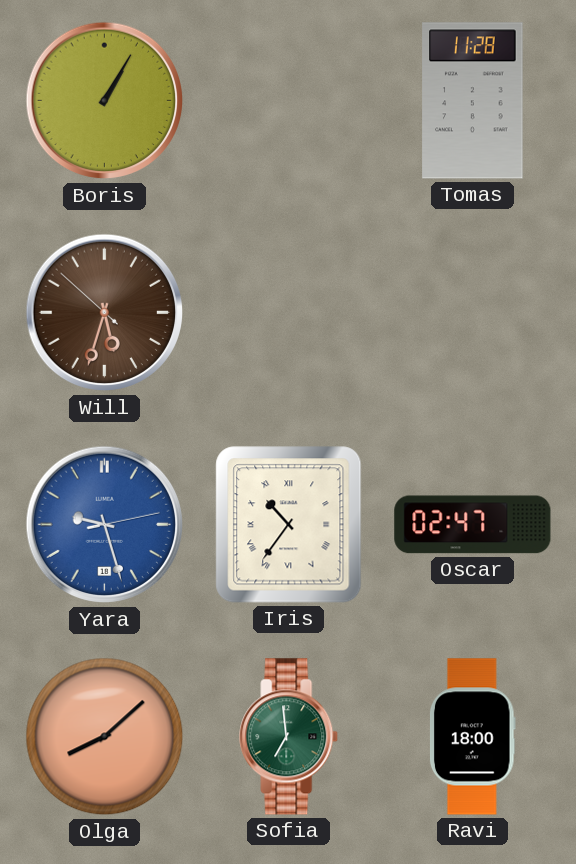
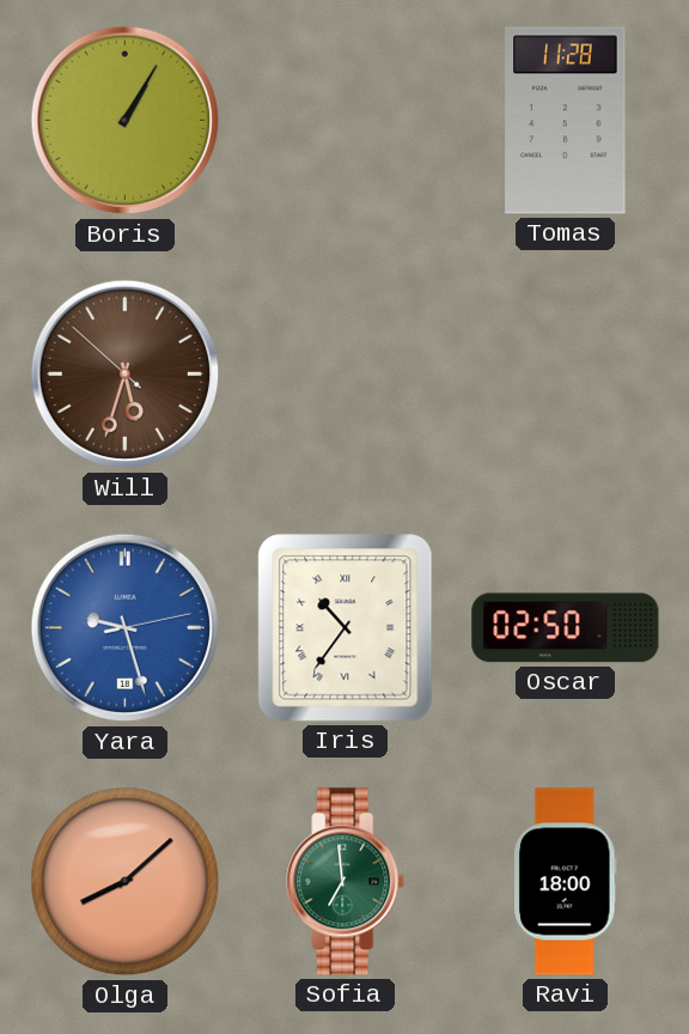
Oscar: 02:47 -> 02:50
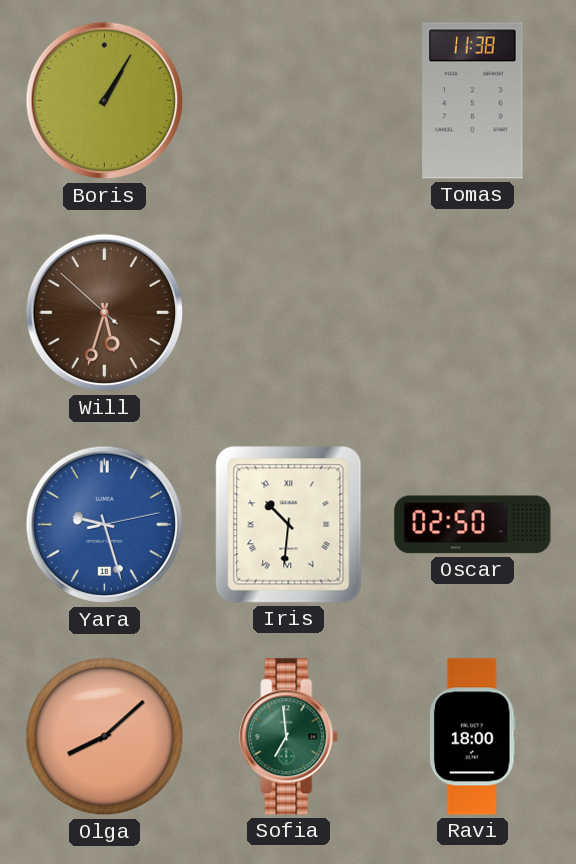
Tomas: 11:28 -> 11:38
Iris: 10:36 -> 10:31
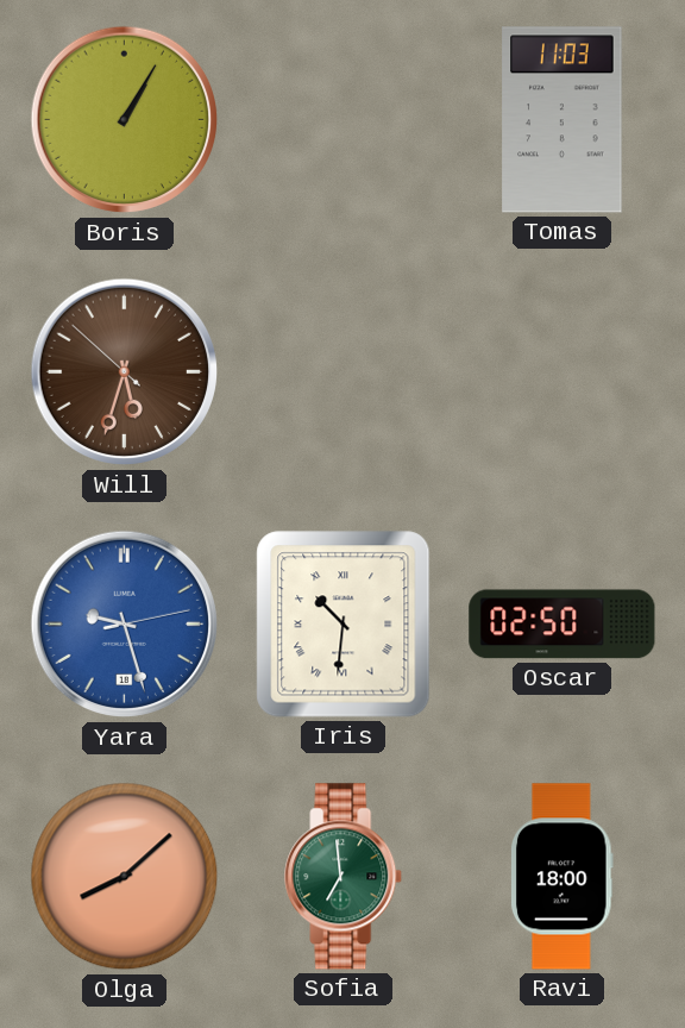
Tomas: 11:38 -> 11:03
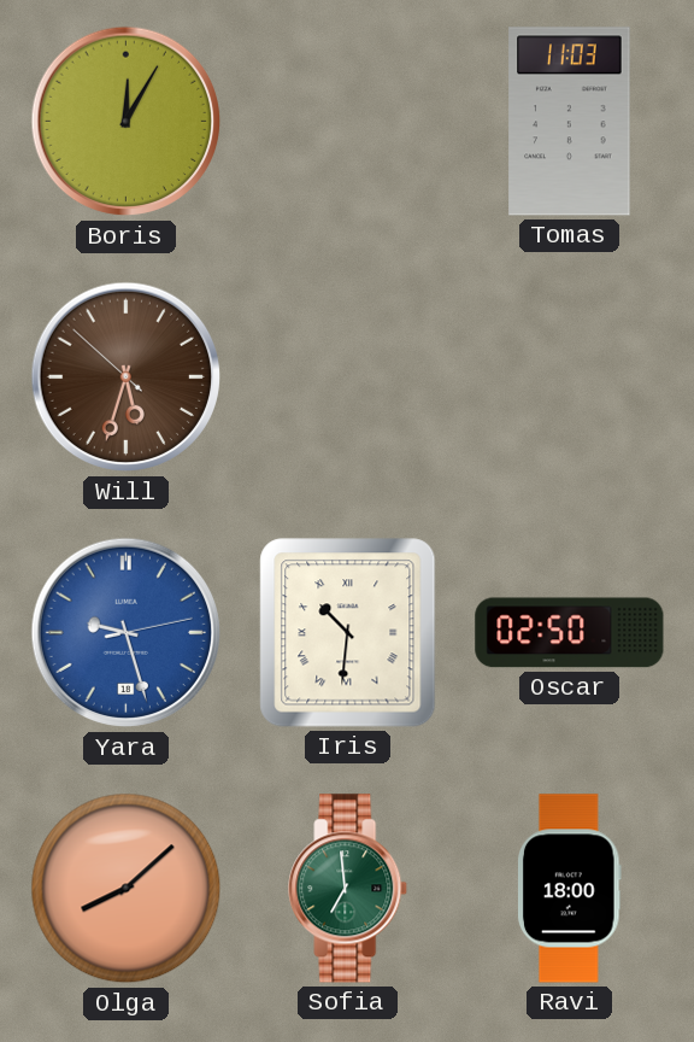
Boris: 1:05 -> 12:05
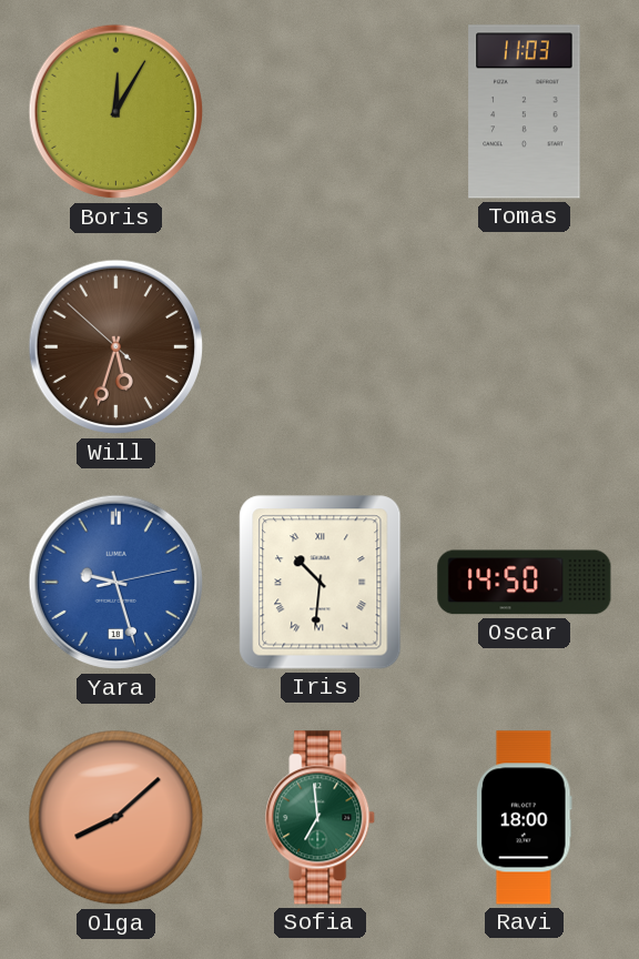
Oscar: 02:50 -> 14:50
